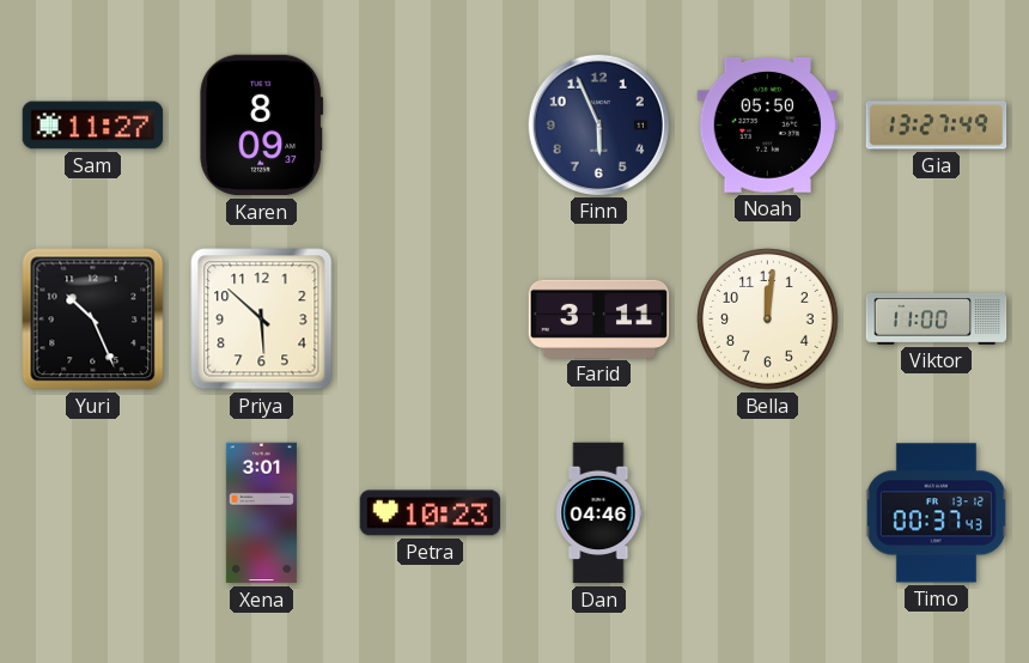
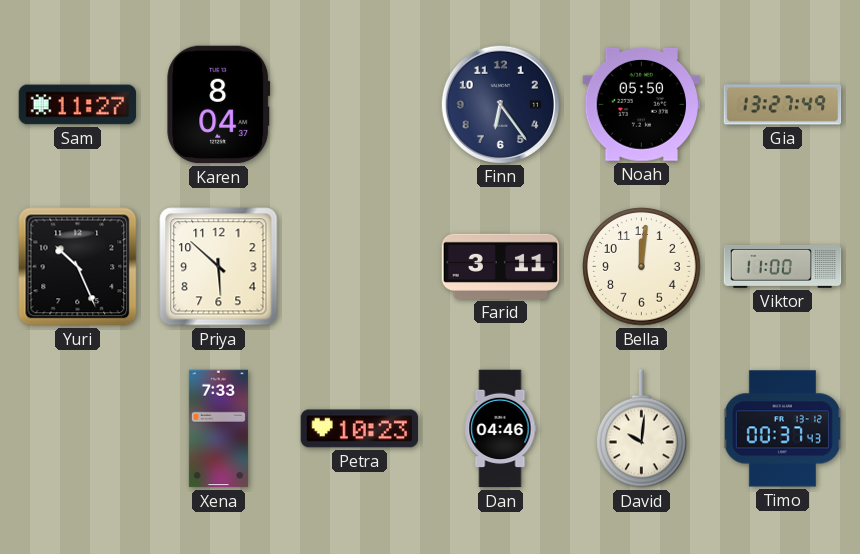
Karen: 8:09 -> 8:04
Finn: 5:56 -> 6:24
Xena: 3:01 -> 7:33
David: none -> 10:01
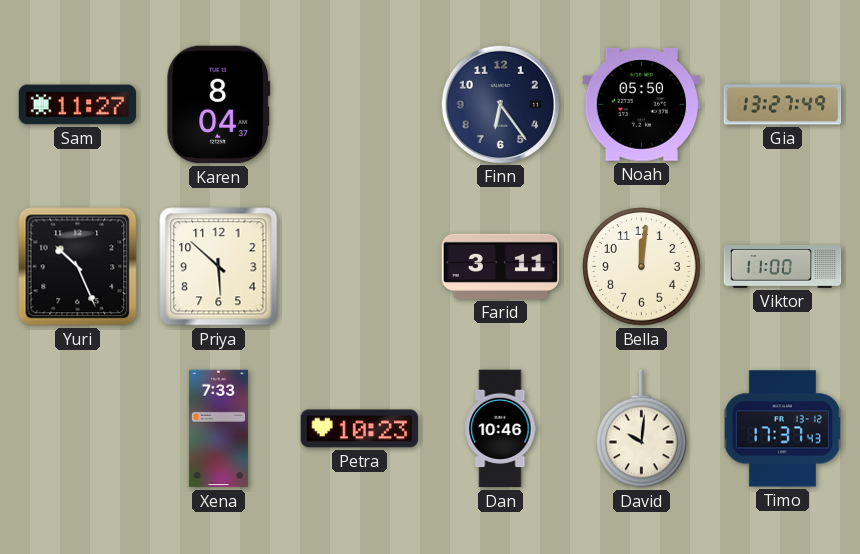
Dan: 04:46 -> 10:46
Timo: 00:37 -> 17:37
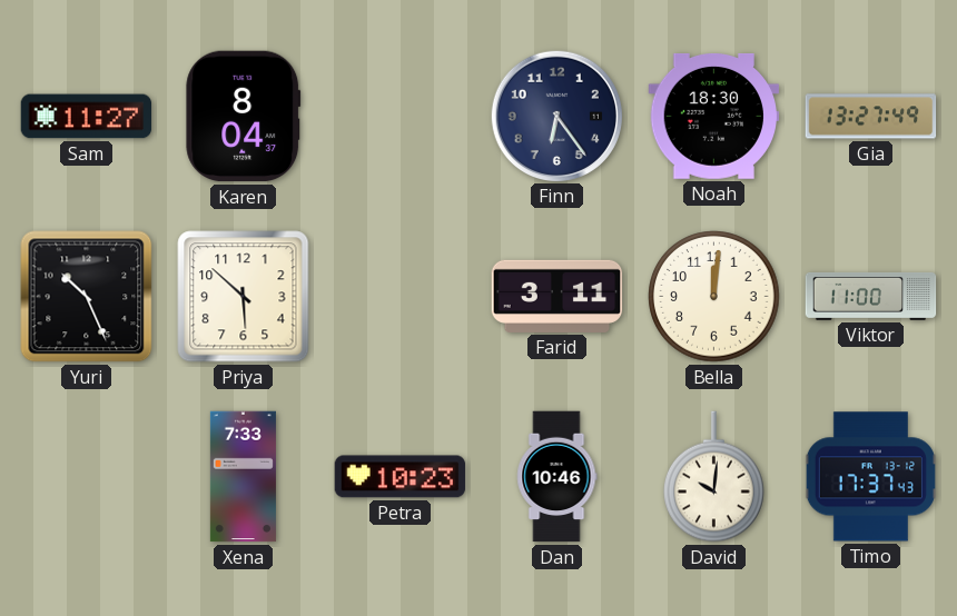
Noah: 05:50 -> 18:30
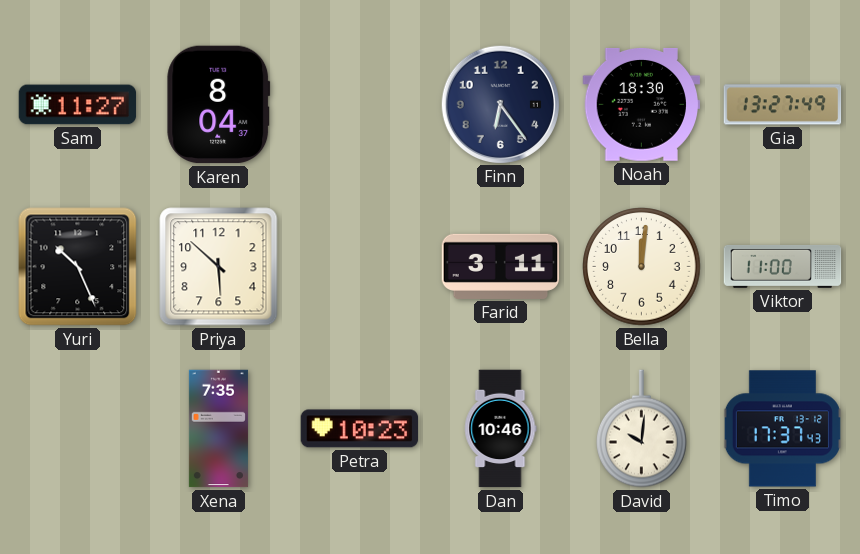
Xena: 7:33 -> 7:35
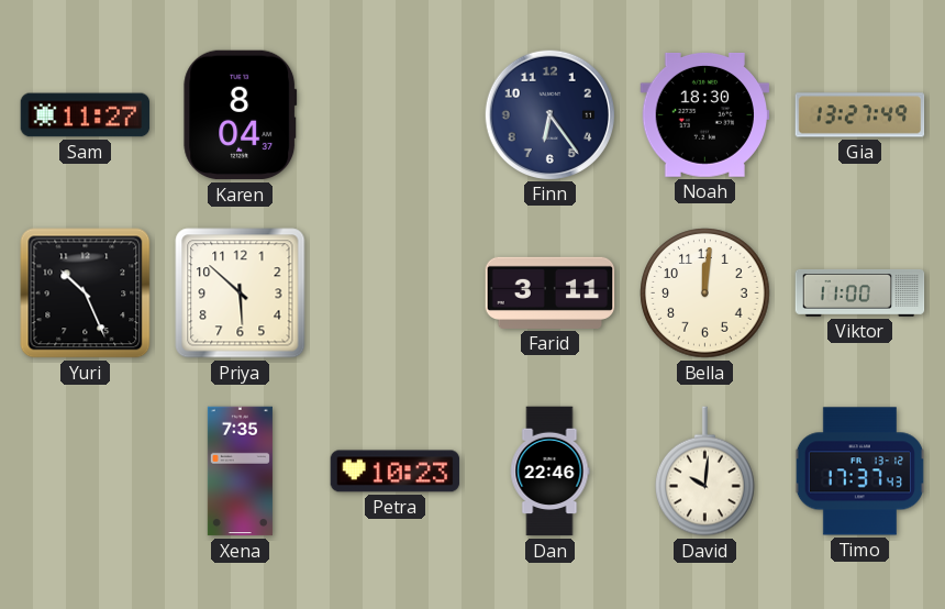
Dan: 10:46 -> 22:46
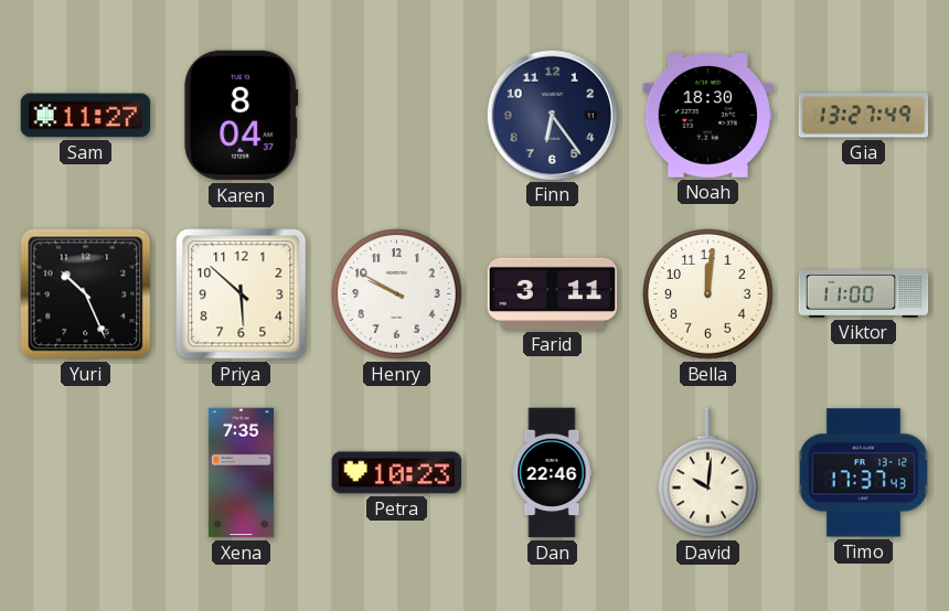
Henry: none -> 9:50
